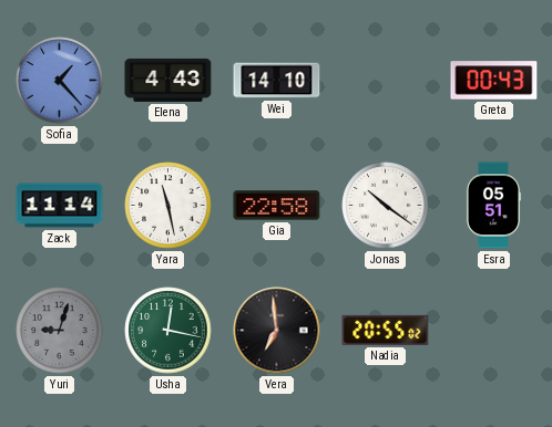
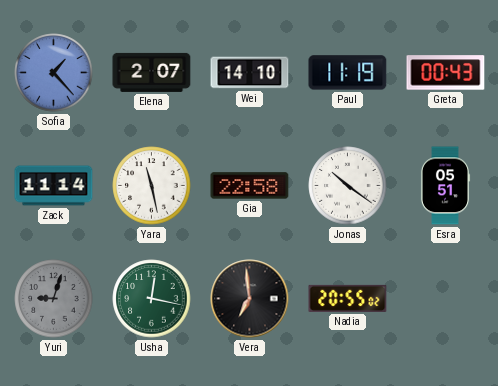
Elena: 4:43 -> 2:07
Paul: none -> 11:19
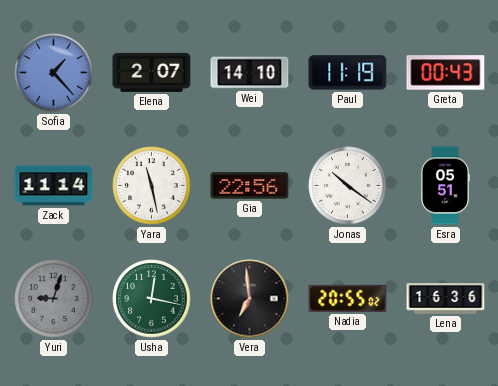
Gia: 22:58 -> 22:56
Lena: none -> 16:36
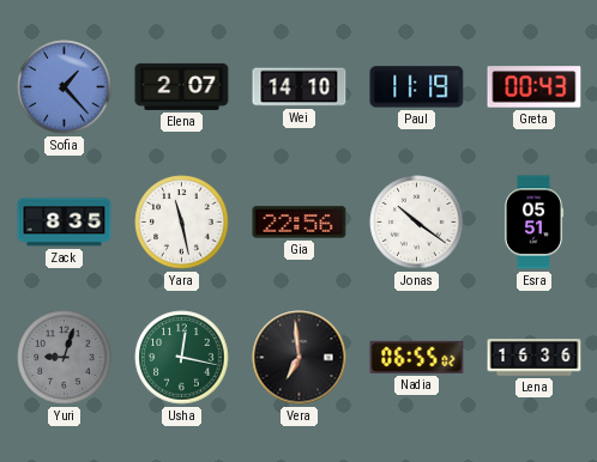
Zack: 11:14 -> 8:35
Nadia: 20:55 -> 06:55
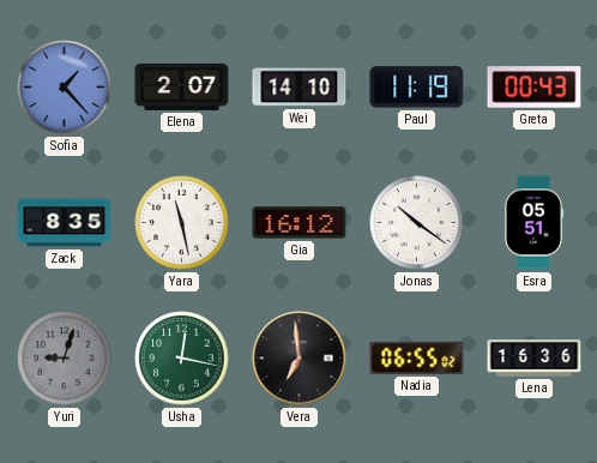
Gia: 22:56 -> 16:12
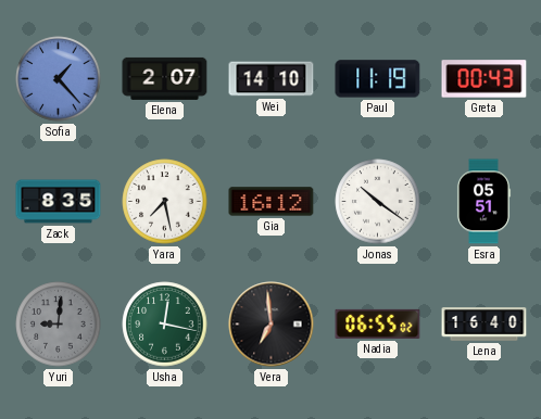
Yara: 11:28 -> 7:28
Yuri: 9:03 -> 9:01
Lena: 16:36 -> 16:40
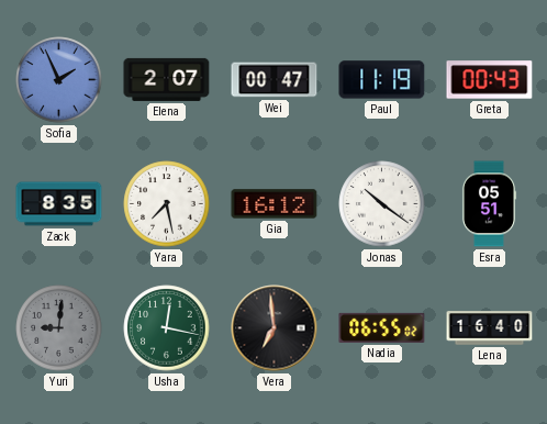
Sofia: 1:23 -> 1:56
Wei: 14:10 -> 00:47
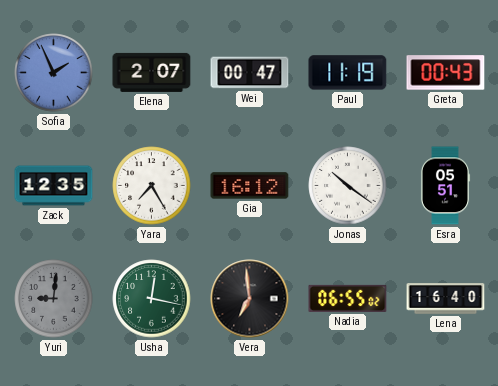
Zack: 8:35 -> 12:35
Yara: 7:28 -> 7:25
